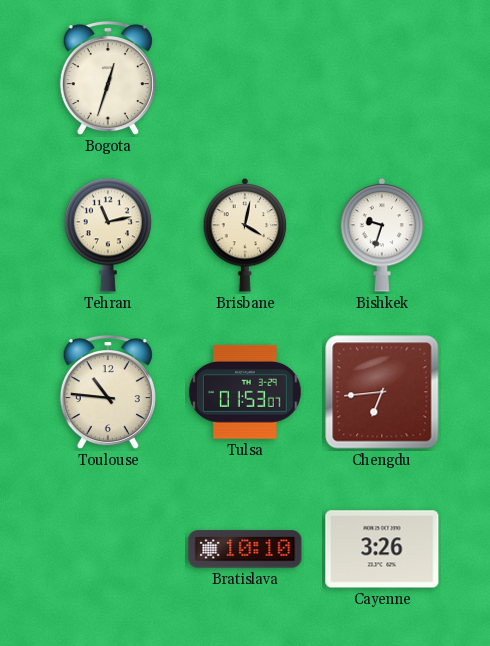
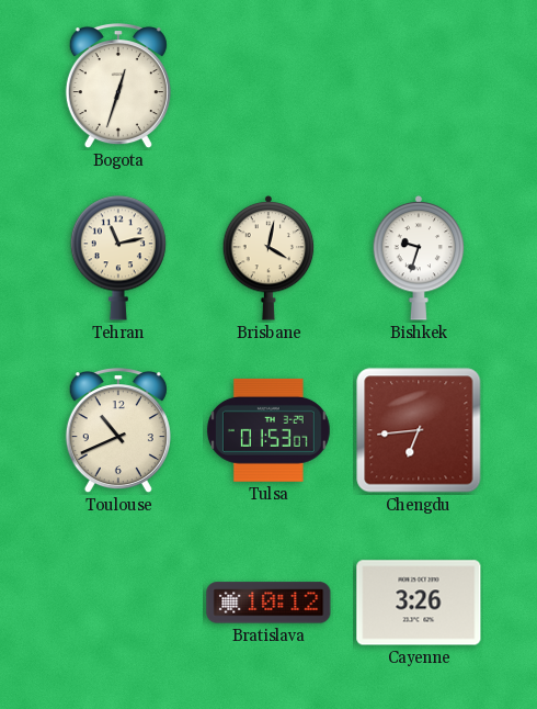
Toulouse: 10:46 -> 10:41
Bratislava: 10:10 -> 10:12
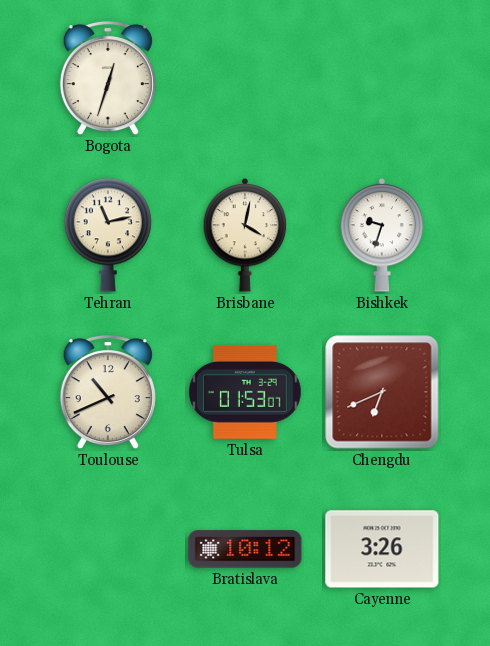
Chengdu: 6:44 -> 6:41
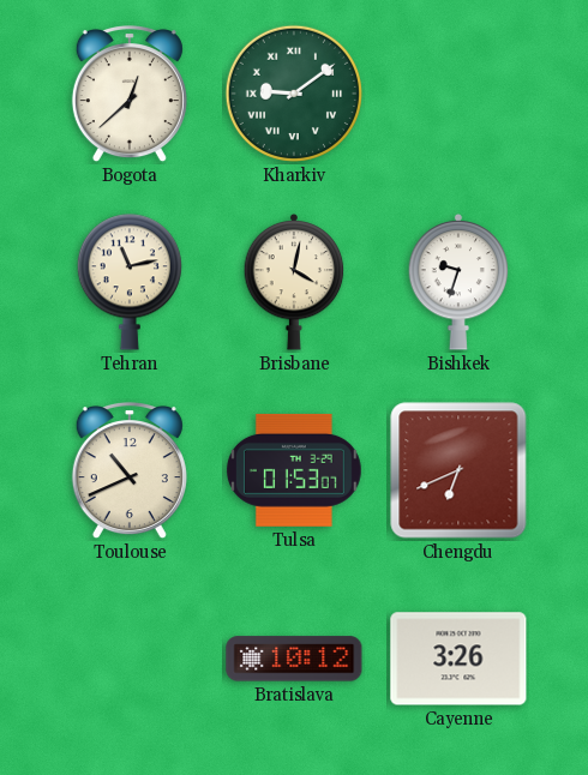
Bogota: 12:33 -> 12:38
Kharkiv: none -> 9:09
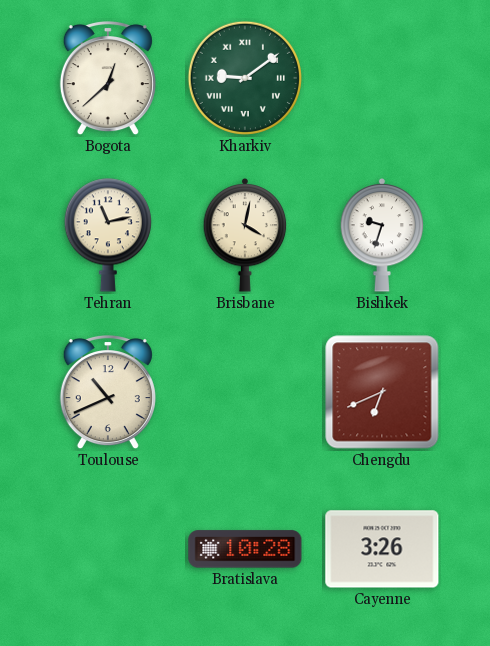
Tulsa: 01:53 -> none
Bratislava: 10:12 -> 10:28
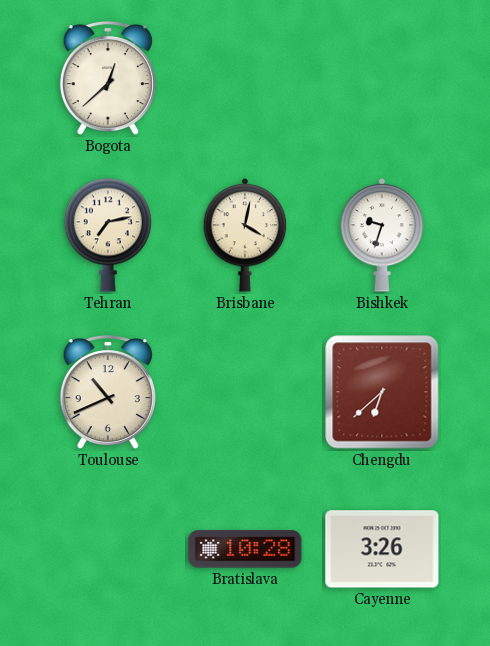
Kharkiv: 9:09 -> none
Tehran: 11:13 -> 7:13
Chengdu: 6:41 -> 6:38
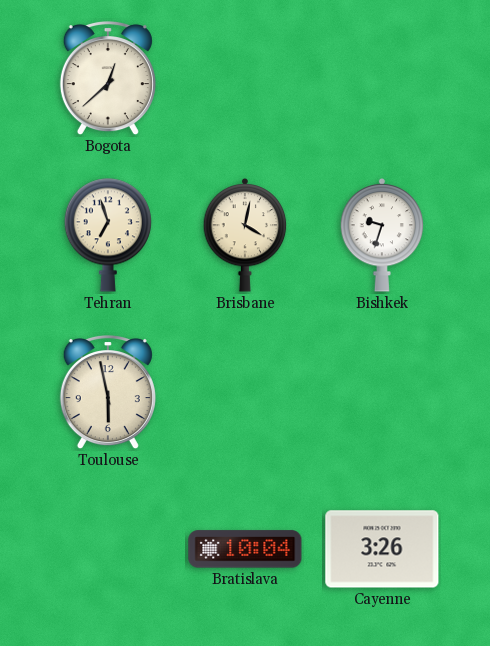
Tehran: 7:13 -> 6:57
Toulouse: 10:41 -> 5:58
Chengdu: 6:38 -> none
Bratislava: 10:28 -> 10:04
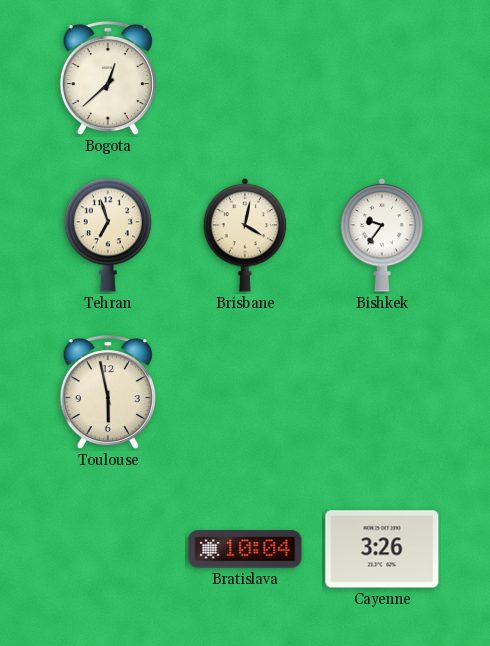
Bishkek: 9:33 -> 9:36
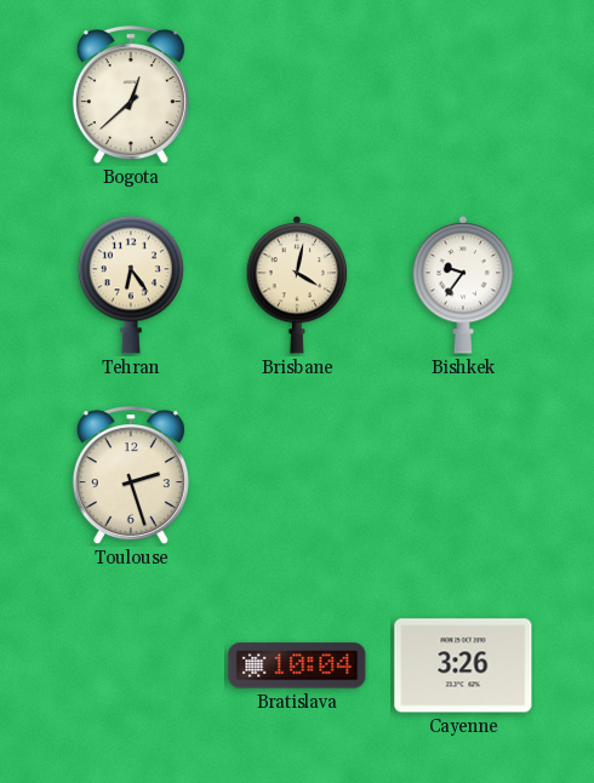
Tehran: 6:57 -> 6:24
Toulouse: 5:58 -> 2:27
